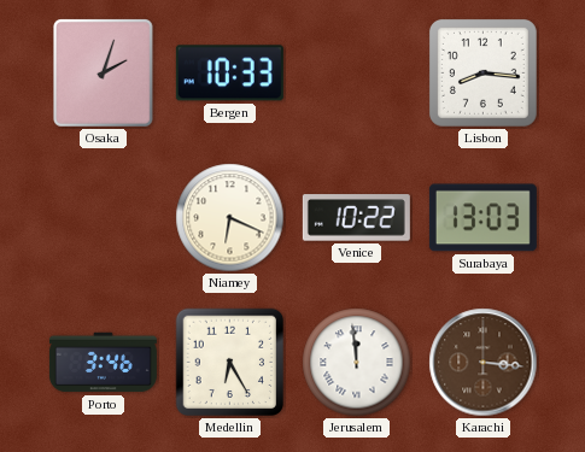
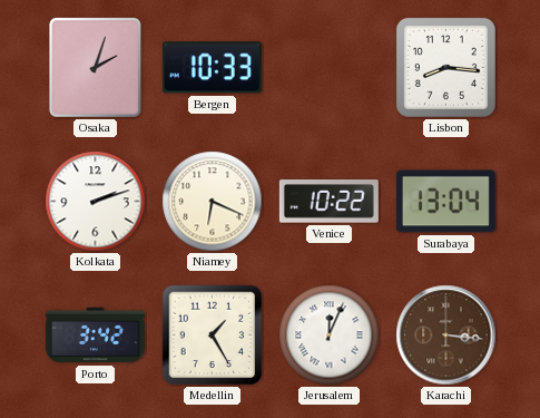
Kolkata: none -> 2:12
Surabaya: 13:03 -> 13:04
Porto: 3:46 -> 3:42
Medellin: 6:25 -> 1:25
Jerusalem: 11:59 -> 12:04
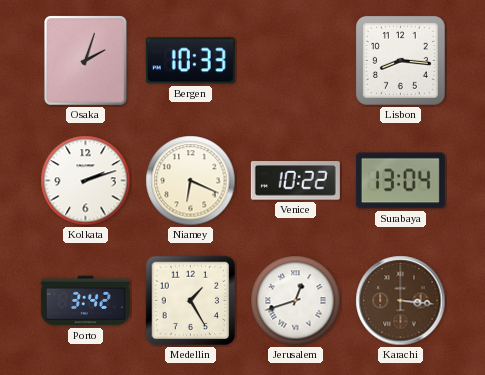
Jerusalem: 12:04 -> 12:42
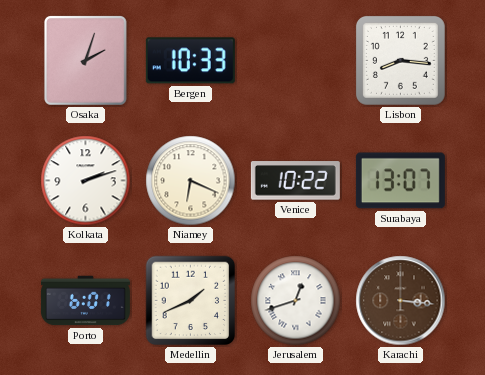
Surabaya: 13:04 -> 13:07
Porto: 3:42 -> 6:01
Medellin: 1:25 -> 1:41
